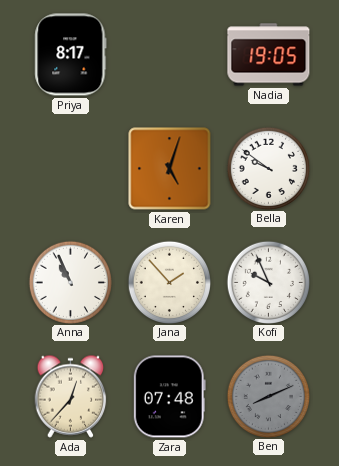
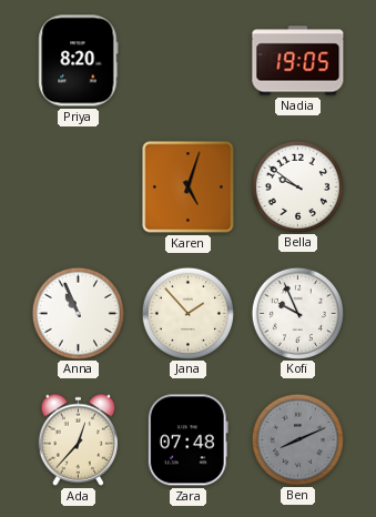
Priya: 8:17 -> 8:20
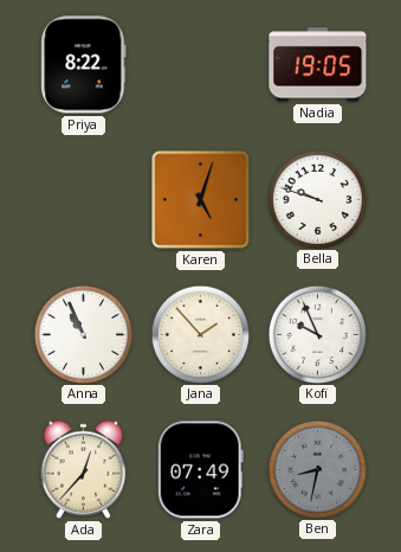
Priya: 8:20 -> 8:22
Bella: 9:51 -> 9:48
Zara: 07:48 -> 07:49
Ben: 8:11 -> 8:32
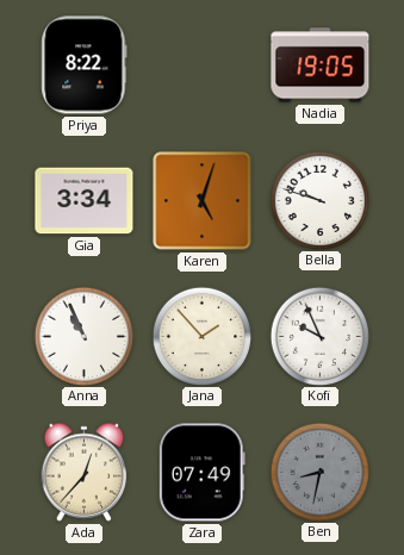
Gia: none -> 3:34
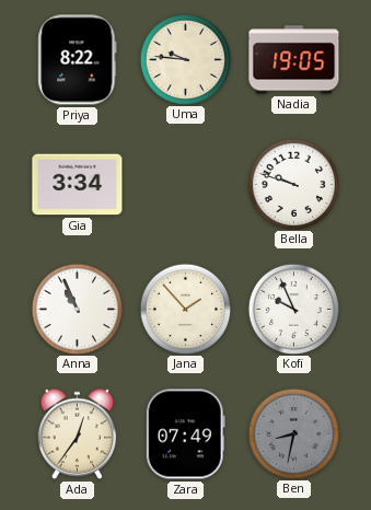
Uma: none -> 9:46
Karen: 5:03 -> none
Ada: 12:37 -> 12:36
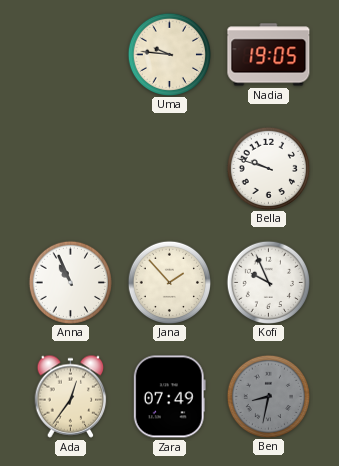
Priya: 8:22 -> none
Gia: 3:34 -> none
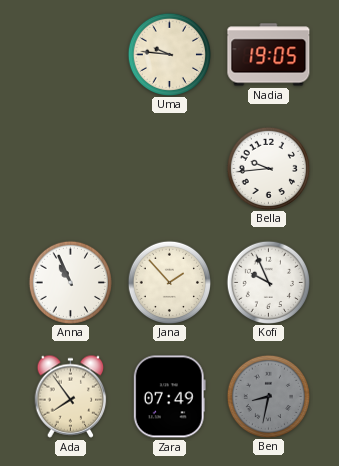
Bella: 9:48 -> 9:44
Ada: 12:36 -> 7:54
